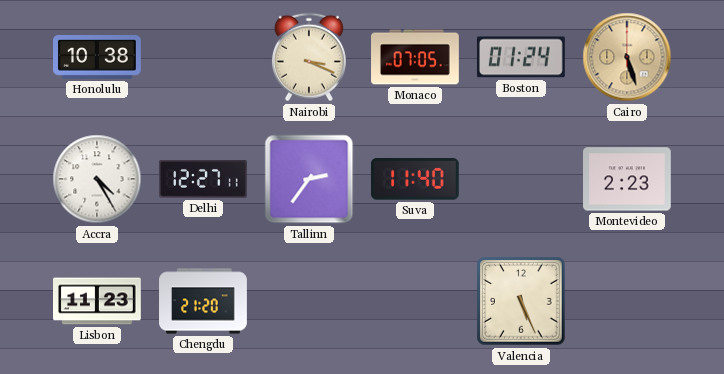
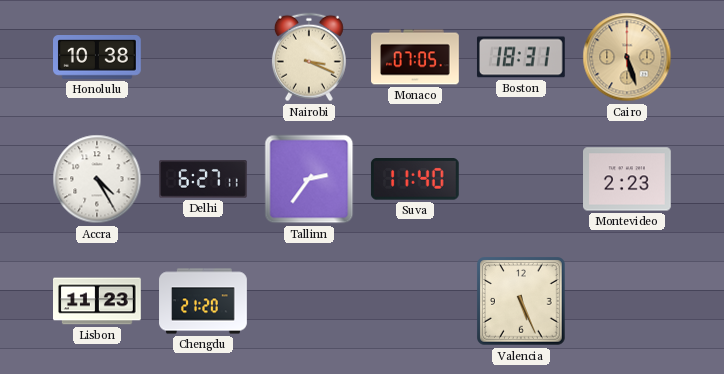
Boston: 01:24 -> 18:31
Delhi: 12:27 -> 6:27
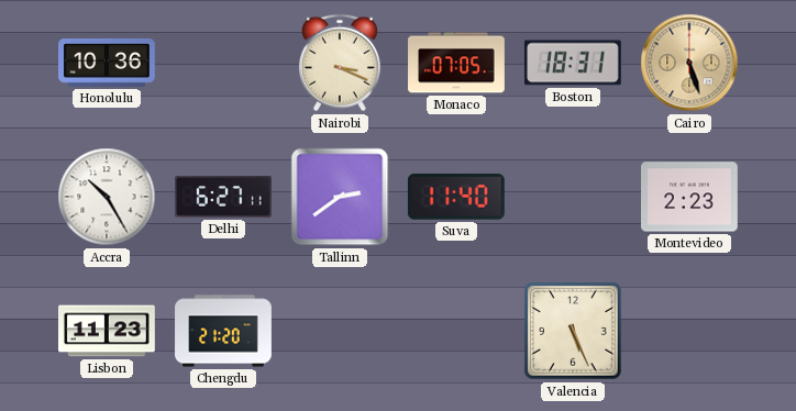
Honolulu: 10:38 -> 10:36
Accra: 4:25 -> 10:25
Tallinn: 2:36 -> 2:39
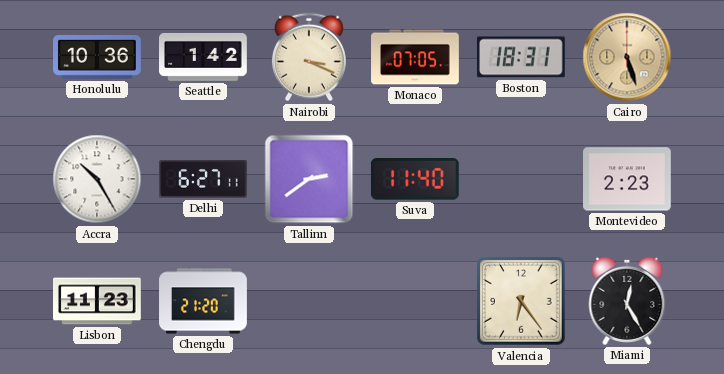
Seattle: none -> 1:42
Valencia: 5:26 -> 6:24
Miami: none -> 12:25
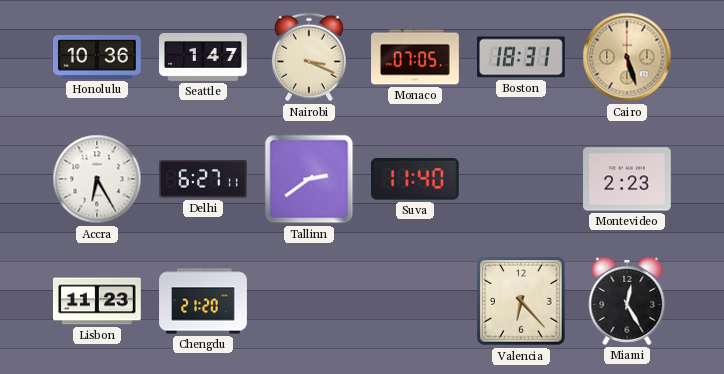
Seattle: 1:42 -> 1:47
Accra: 10:25 -> 6:25
Valencia: 6:24 -> 6:23
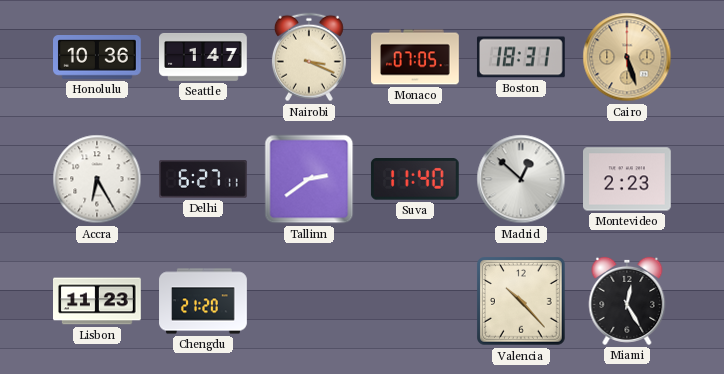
Madrid: none -> 12:52
Valencia: 6:23 -> 10:23
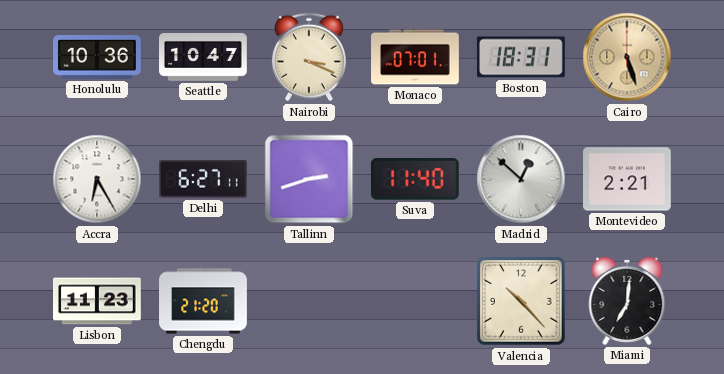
Seattle: 1:47 -> 10:47
Monaco: 07:05 -> 07:01
Tallinn: 2:39 -> 2:42
Montevideo: 2:23 -> 2:21
Miami: 12:25 -> 7:01
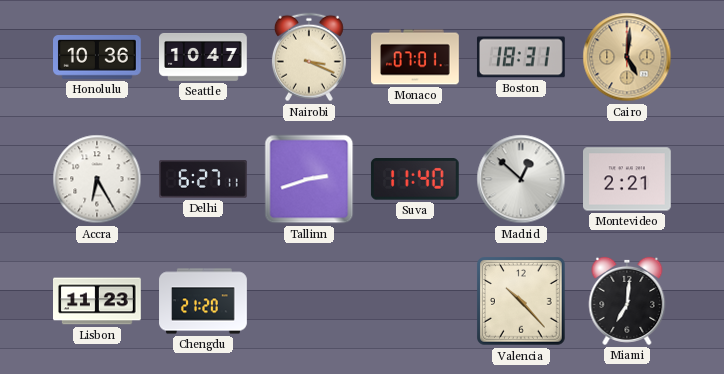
Cairo: 5:27 -> 5:01
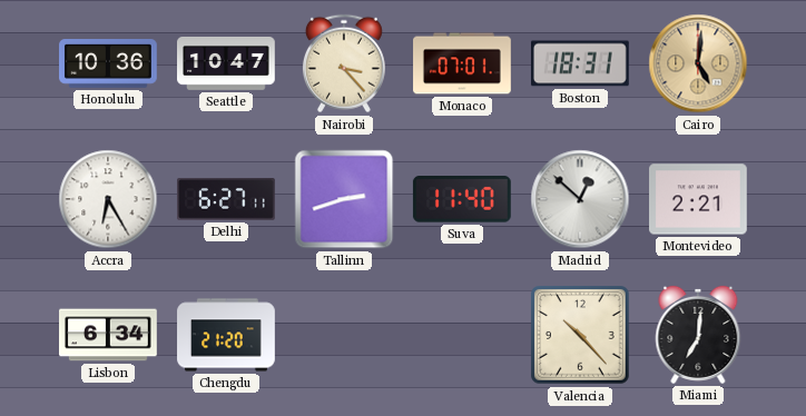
Nairobi: 3:19 -> 3:23
Lisbon: 11:23 -> 6:34
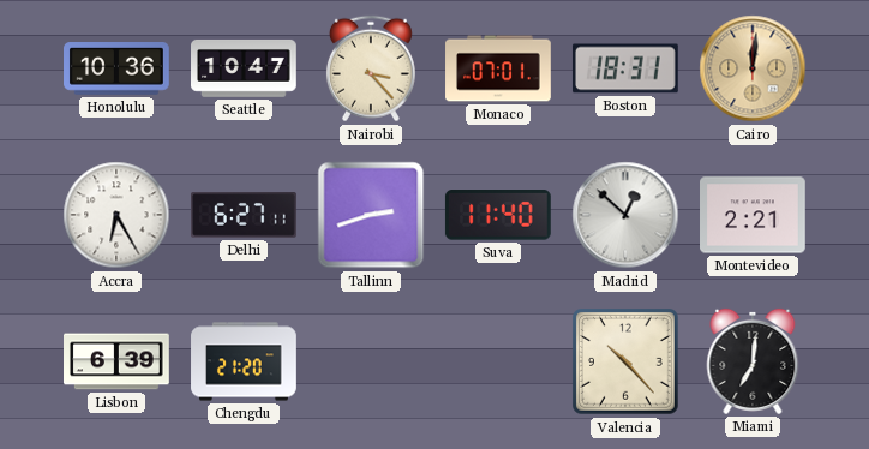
Cairo: 5:01 -> 12:01
Lisbon: 6:34 -> 6:39
